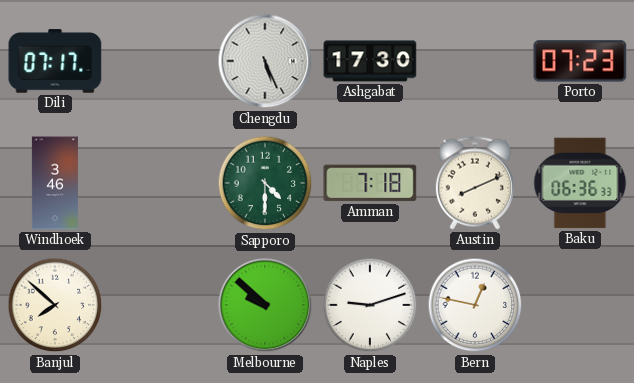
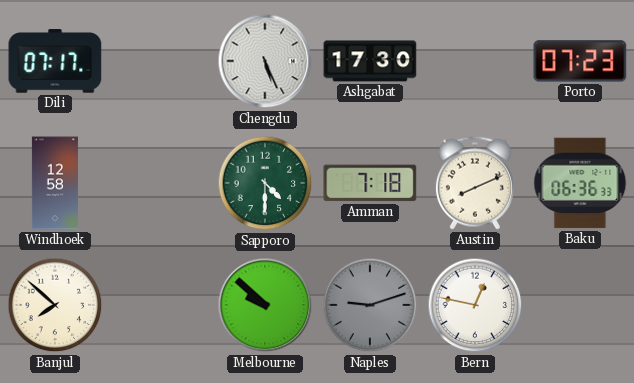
Windhoek: 3:46 -> 12:58
Naples dial: white -> grey
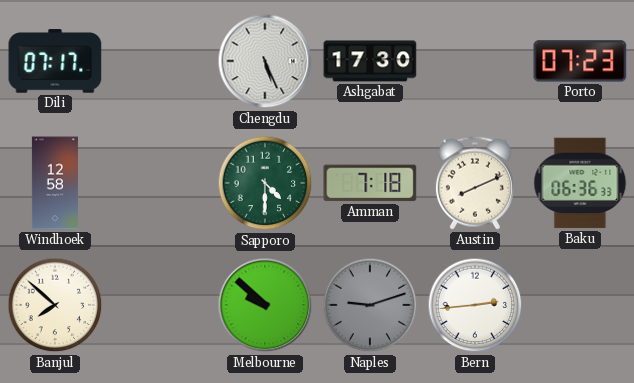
Bern: 12:47 -> 2:44
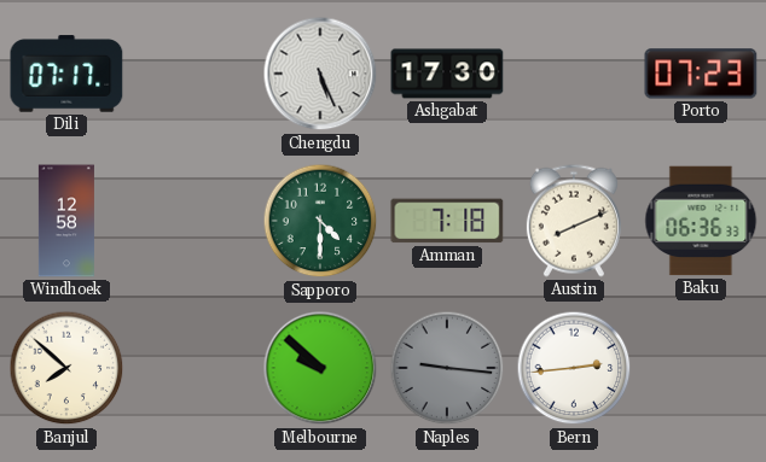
Naples: 9:12 -> 9:16
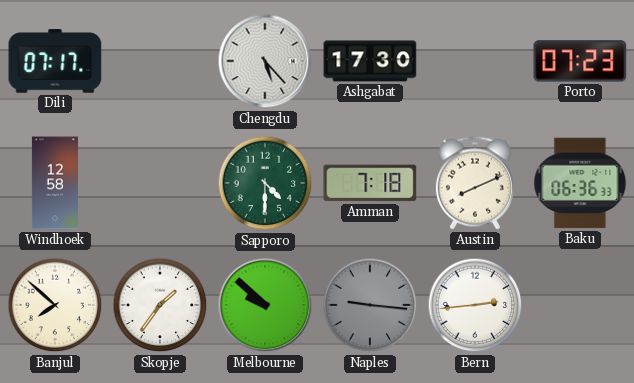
Chengdu: 5:26 -> 5:23
Skopje: none -> 1:36
